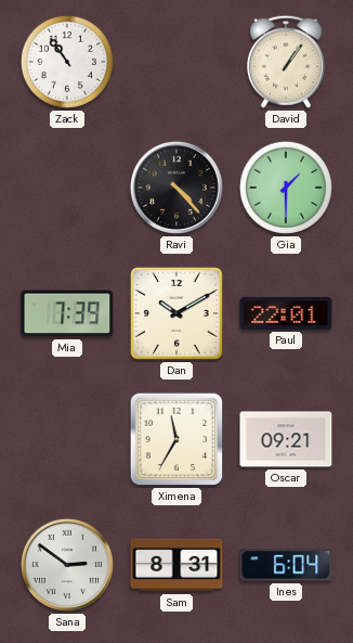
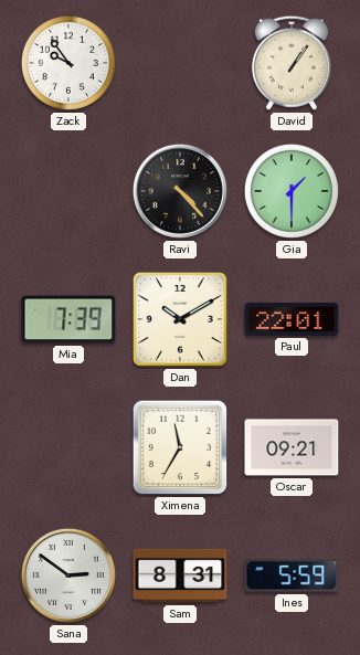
Zack: 10:54 -> 9:54
Ines: 6:04 -> 5:59
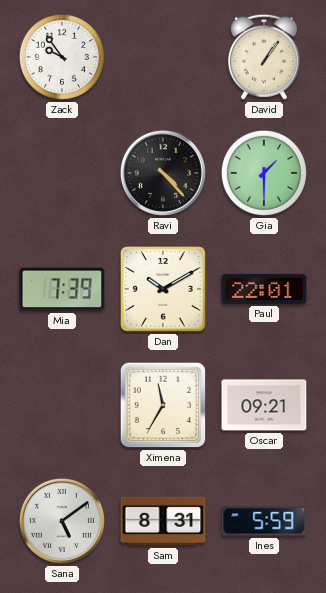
Sana: 2:51 -> 5:09
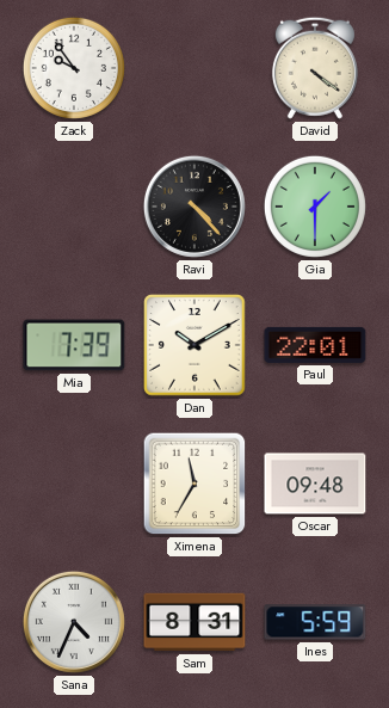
David: 1:06 -> 4:21
Oscar: 09:21 -> 09:48
Sana: 5:09 -> 4:34
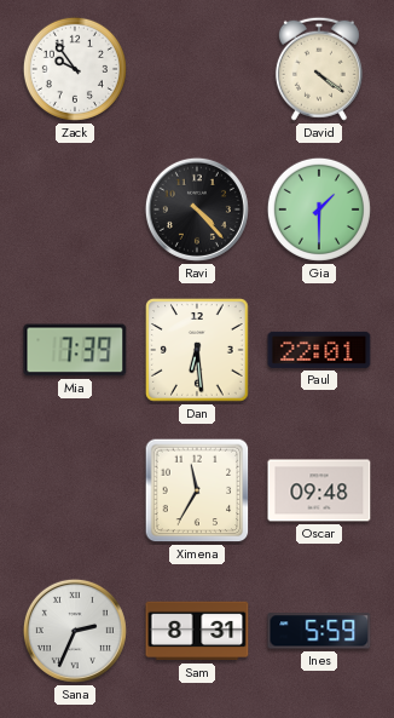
Dan: 10:10 -> 6:29
Sana: 4:34 -> 2:34
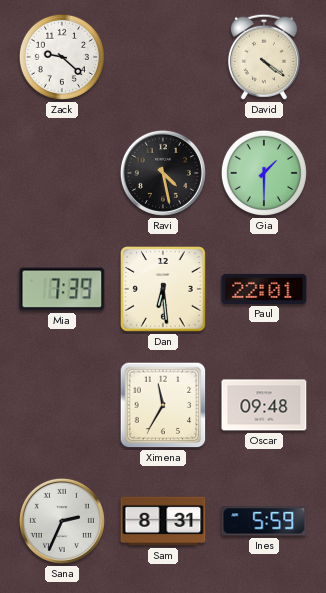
Zack: 9:54 -> 9:22
Ravi: 4:23 -> 4:28
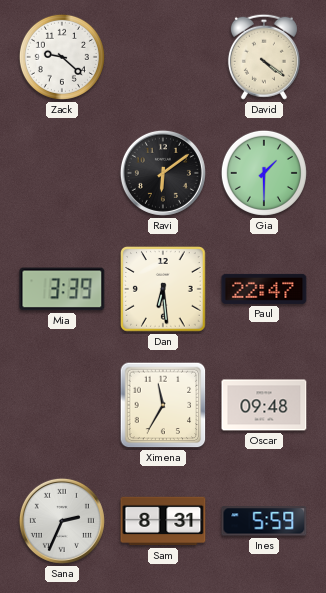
Ravi: 4:28 -> 6:09
Mia: 7:39 -> 3:39
Paul: 22:01 -> 22:47
